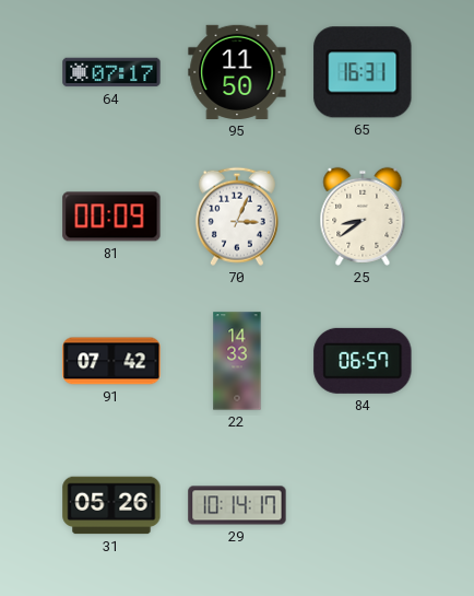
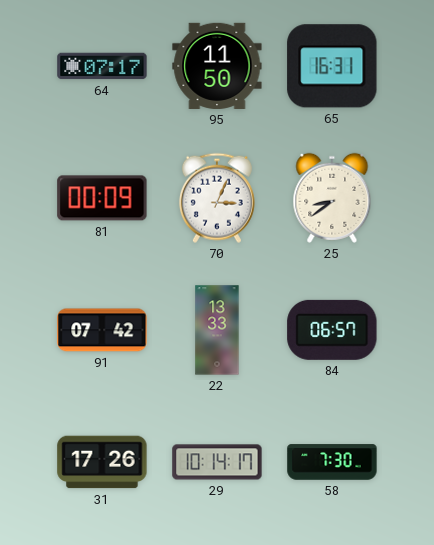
22: 14:33 -> 13:33
31: 05:26 -> 17:26
58: none -> 7:30
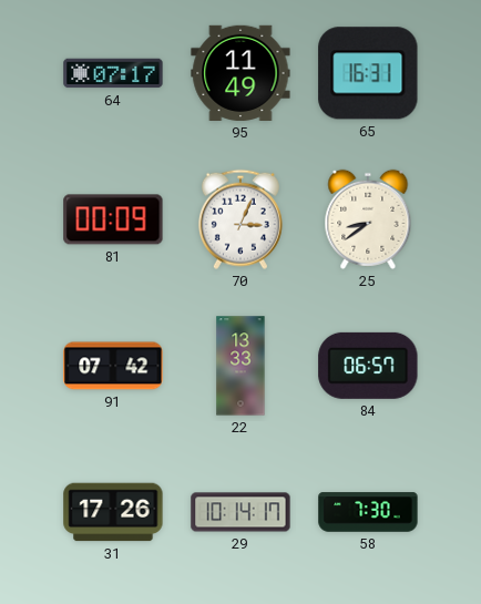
95: 11:50 -> 11:49
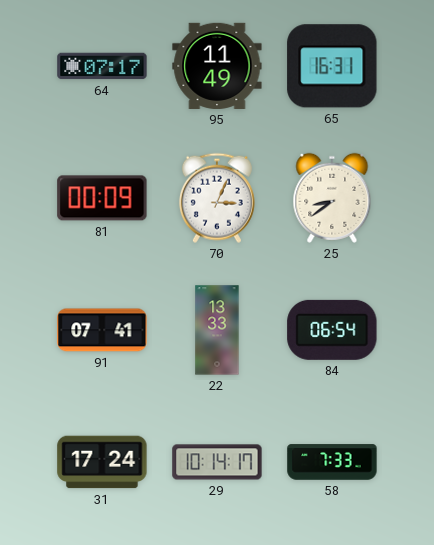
91: 07:42 -> 07:41
84: 06:57 -> 06:54
31: 17:26 -> 17:24
58: 7:30 -> 7:33
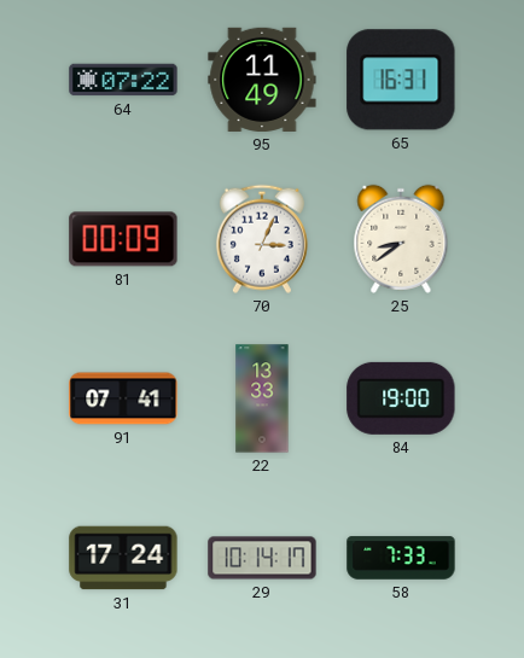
64: 07:17 -> 07:22
84: 06:54 -> 19:00
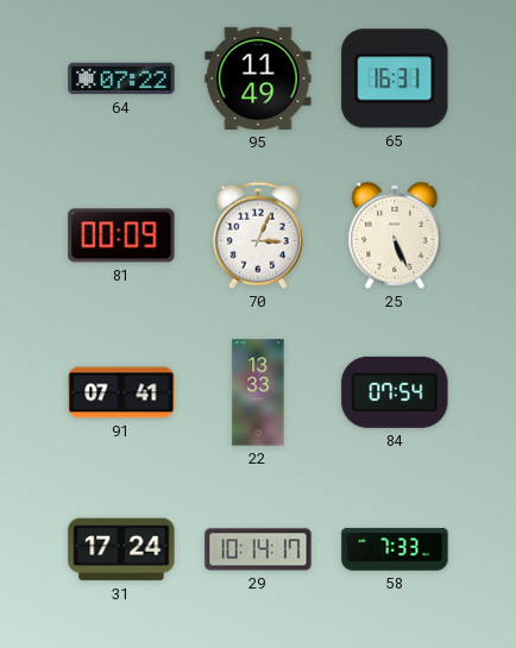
25: 8:39 -> 5:26
84: 19:00 -> 07:54
